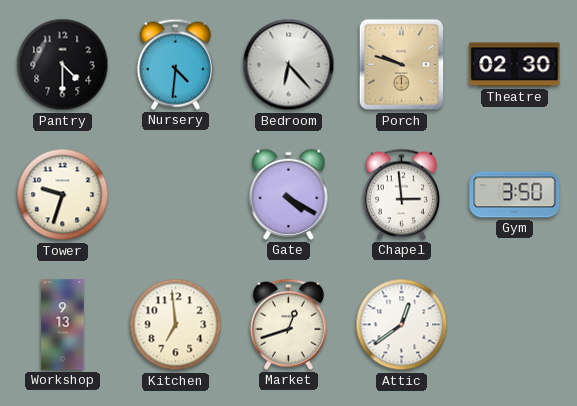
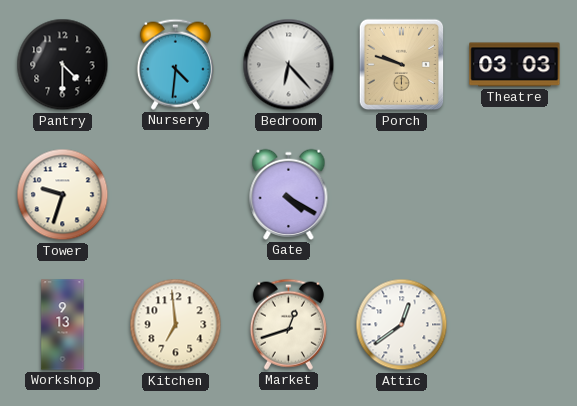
Theatre: 02:30 -> 03:03
Chapel: 2:59 -> none
Gym: 3:50 -> none
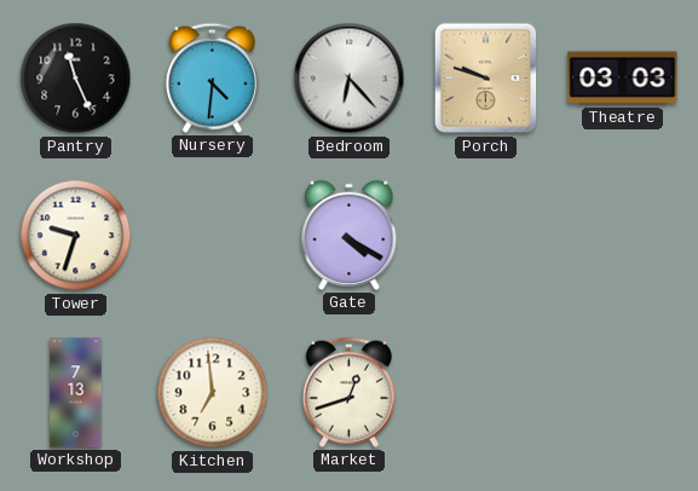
Pantry: 4:30 -> 11:26
Workshop: 9:13 -> 7:13
Attic: 12:39 -> none
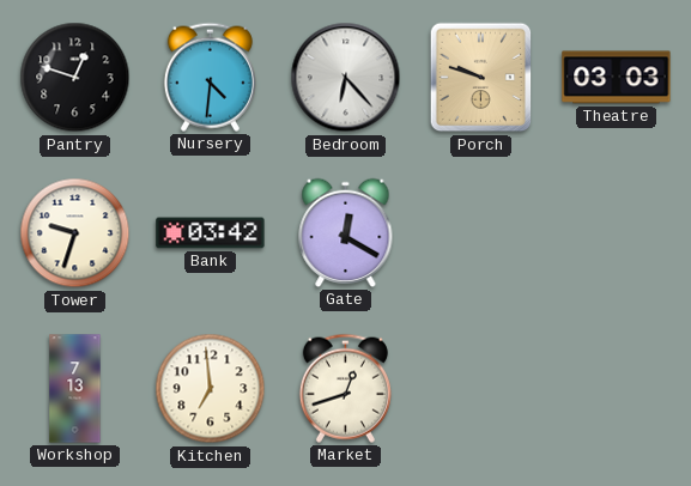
Pantry: 11:26 -> 12:48
Bank: none -> 03:42
Gate: 4:20 -> 12:20
